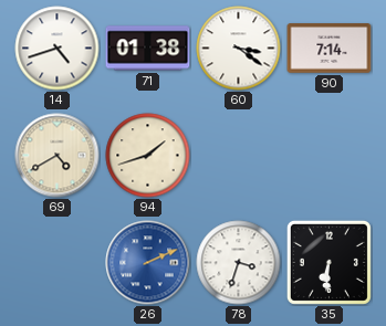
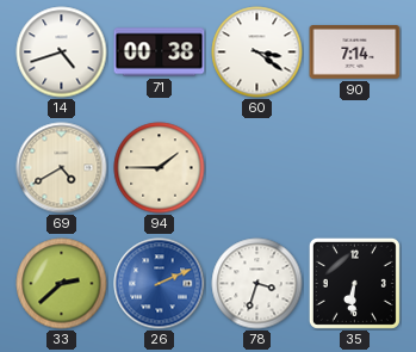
71: 01:38 -> 00:38
94: 1:42 -> 1:45
33: none -> 2:38
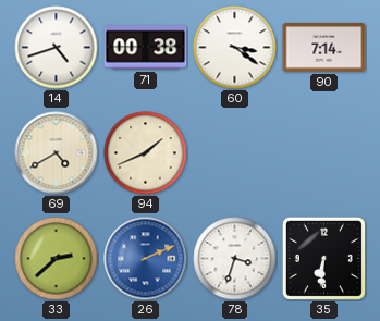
94: 1:45 -> 1:41
